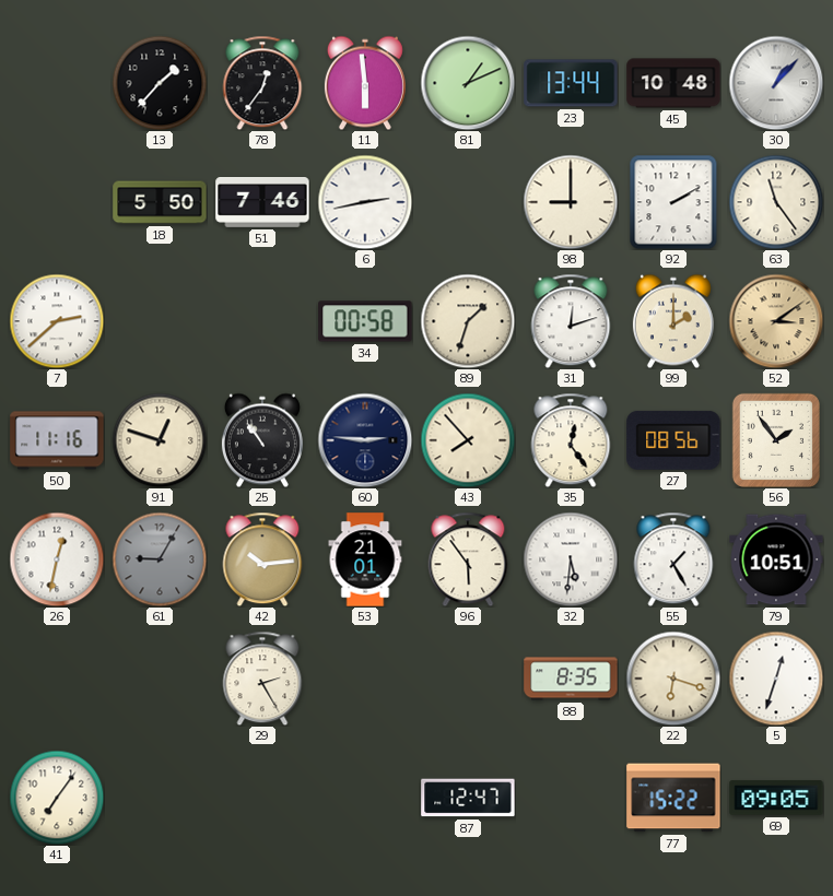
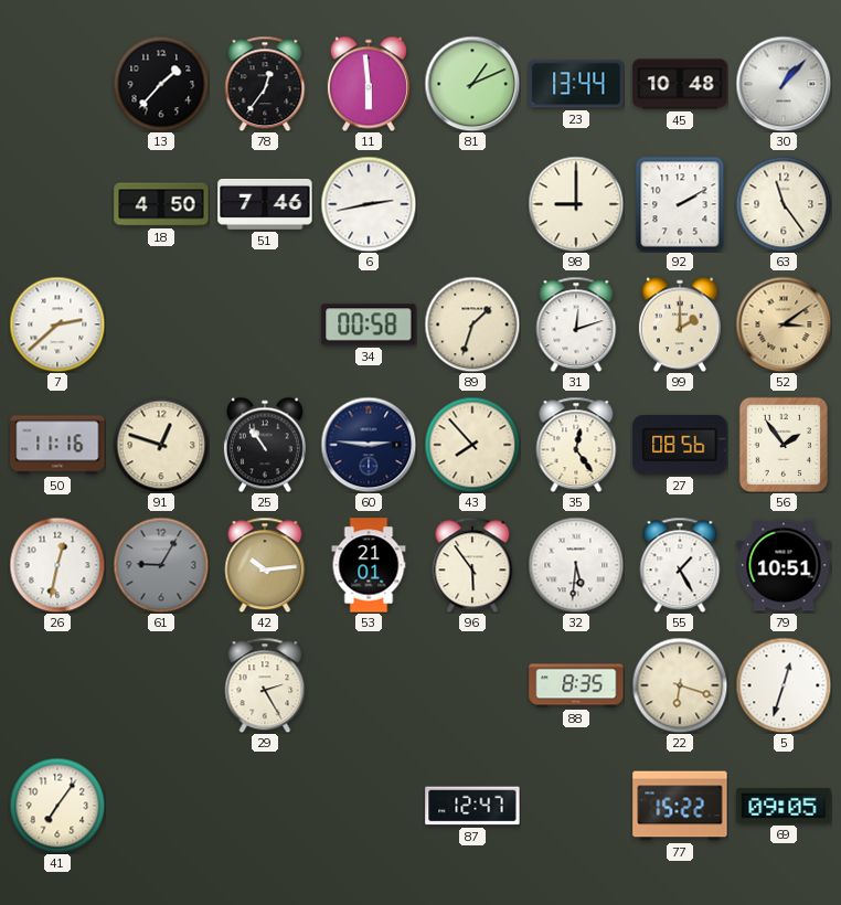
18: 5:50 -> 4:50
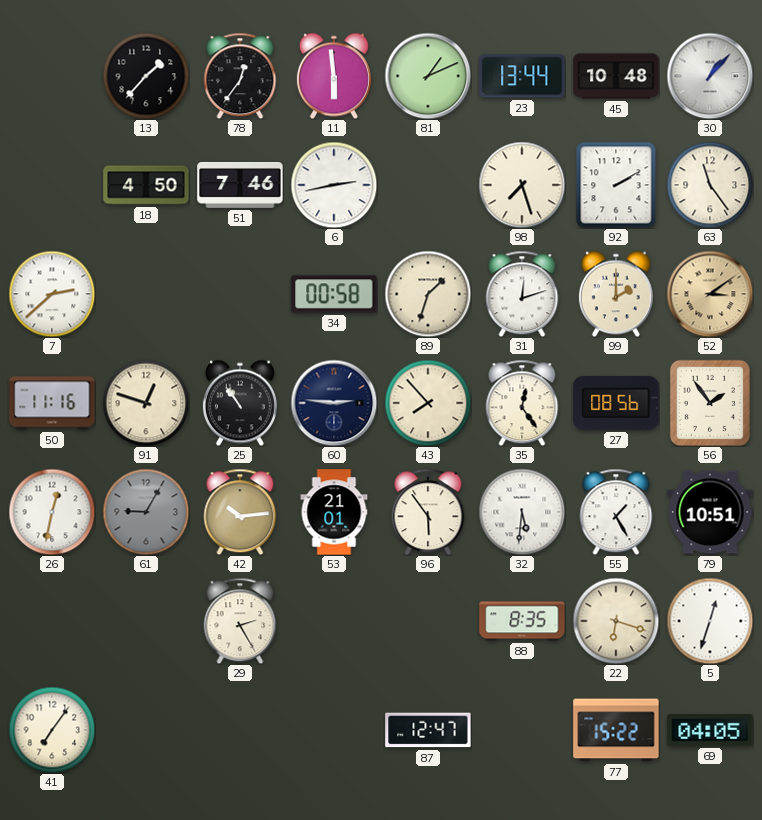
98: 9:00 -> 7:27
69: 09:05 -> 04:05
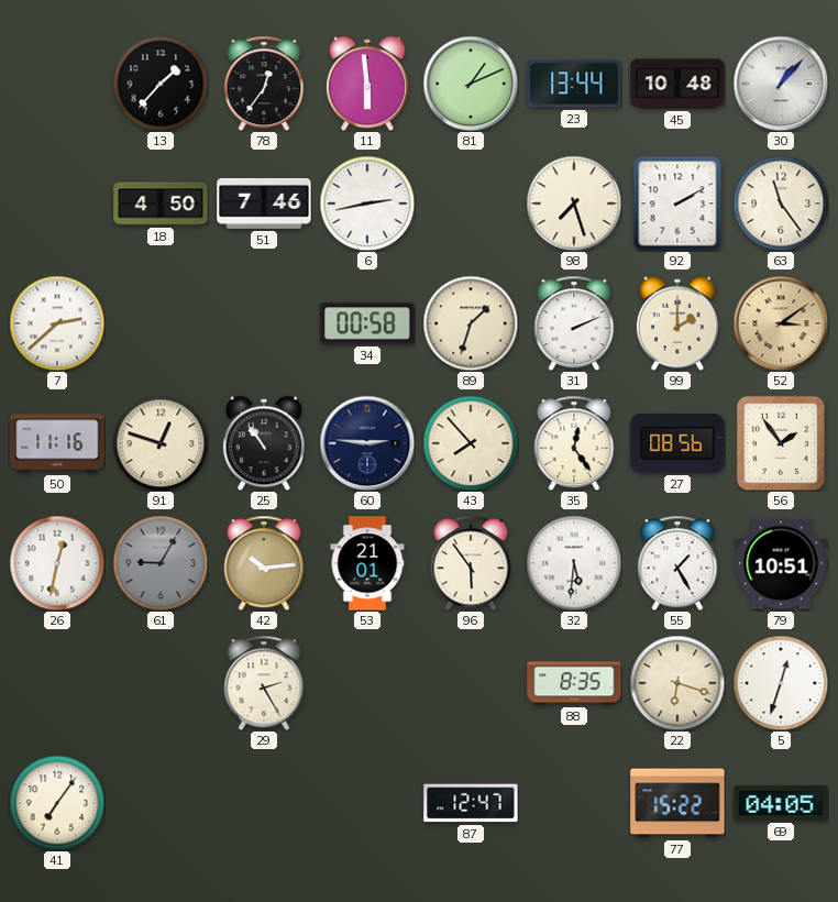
31: 12:12 -> 2:11
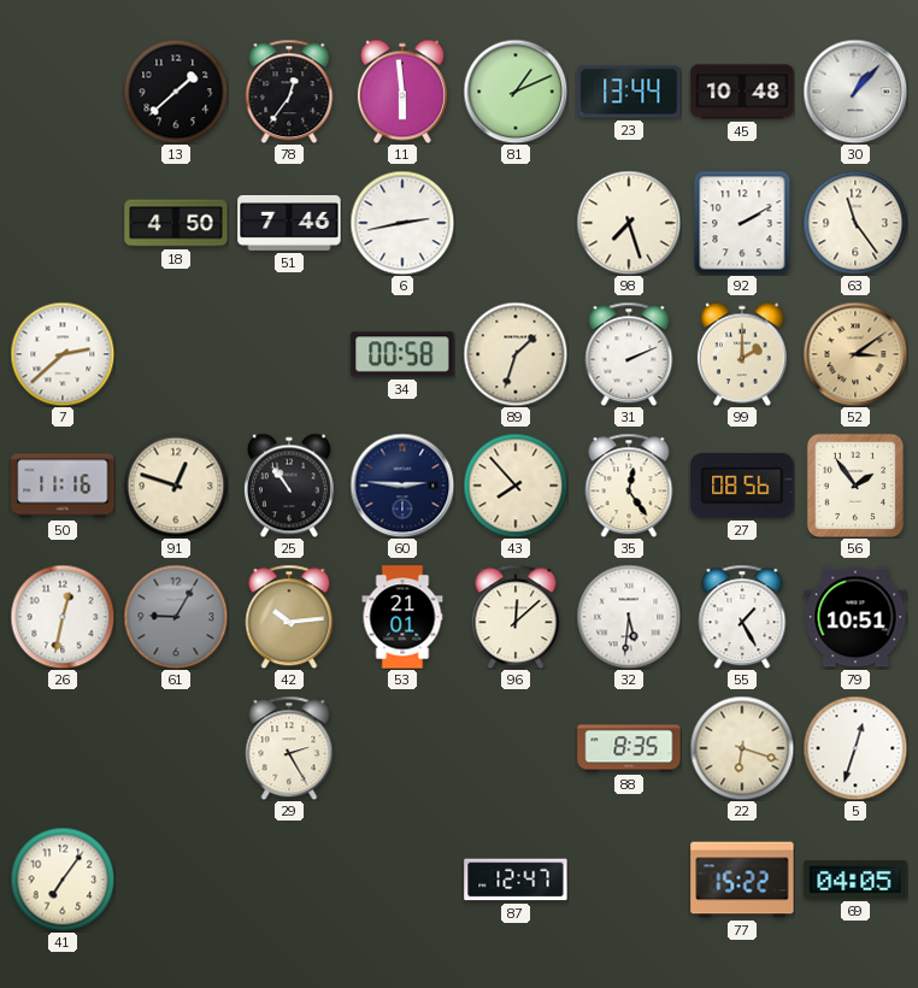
13: 1:37 -> 1:38
96: 5:54 -> 12:08
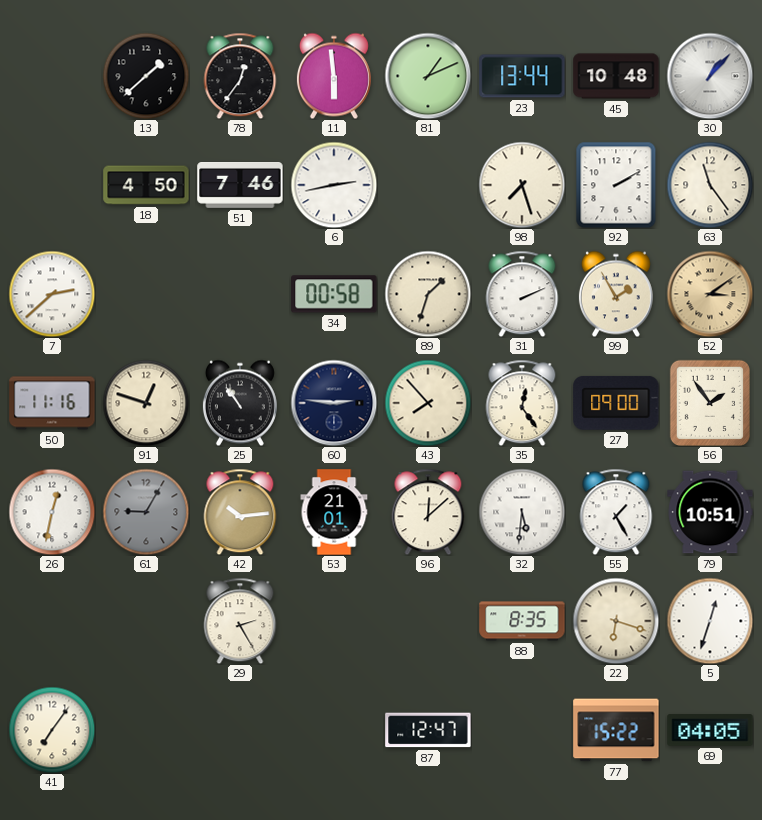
99: 2:00 -> 1:55
27: 08:56 -> 09:00
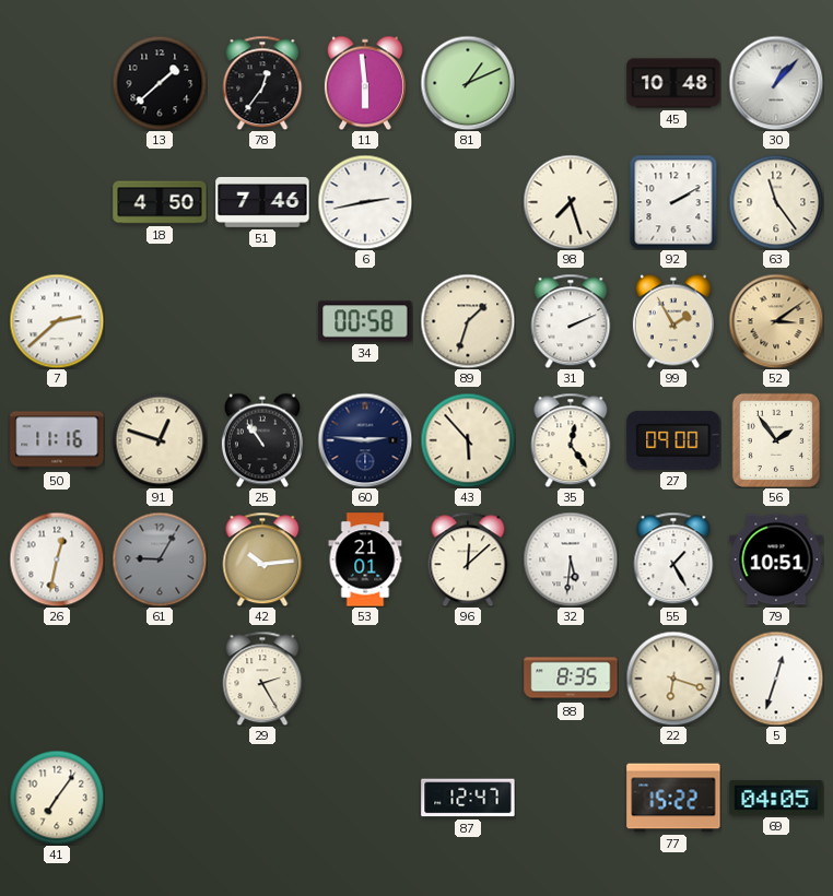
23: 13:44 -> none
43: 7:53 -> 5:53
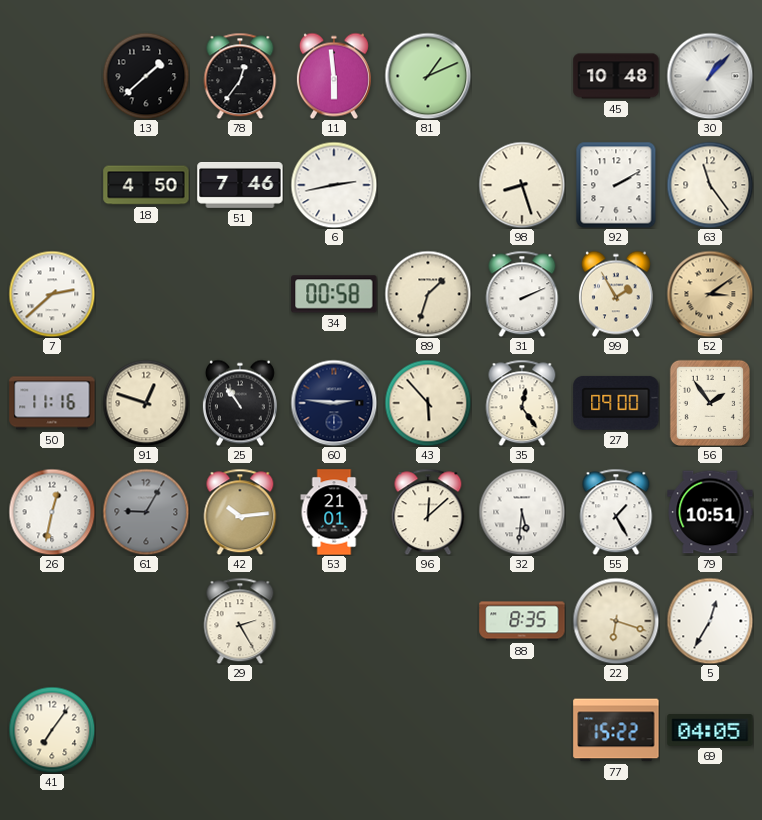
98: 7:27 -> 8:27
5: 12:33 -> 12:35
87: 12:47 -> none
